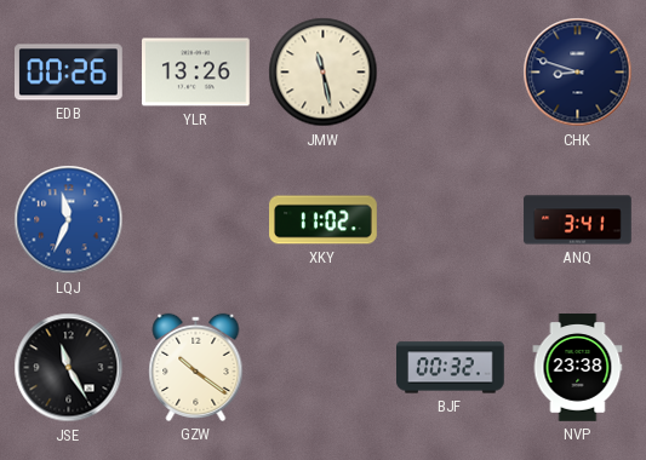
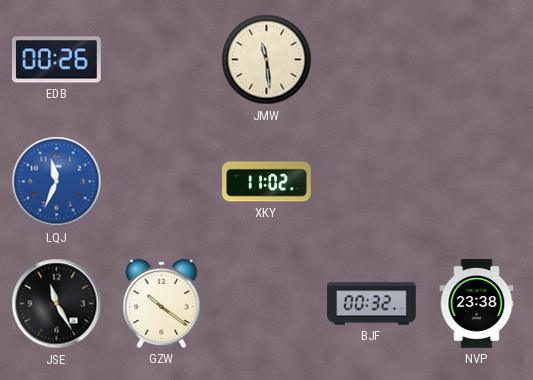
YLR: 13:26 -> none
JMW: 11:28 -> 11:29
CHK: 8:48 -> none
ANQ: 3:41 -> none
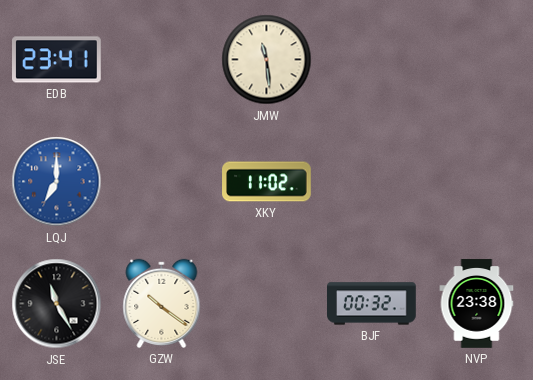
EDB: 00:26 -> 23:41
LQJ: 11:34 -> 7:00
